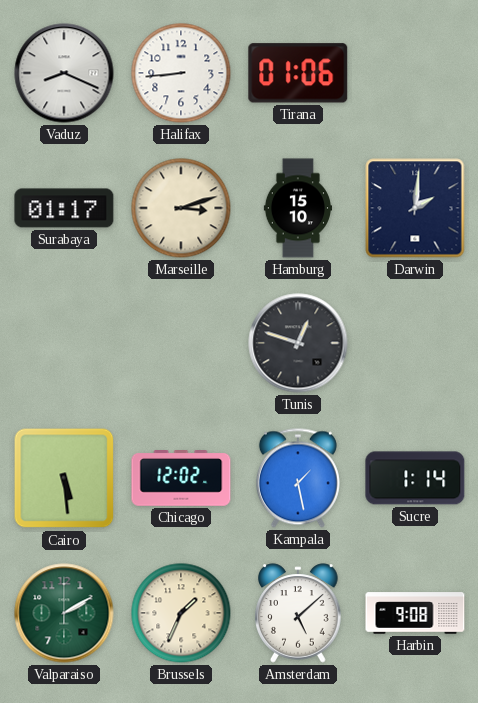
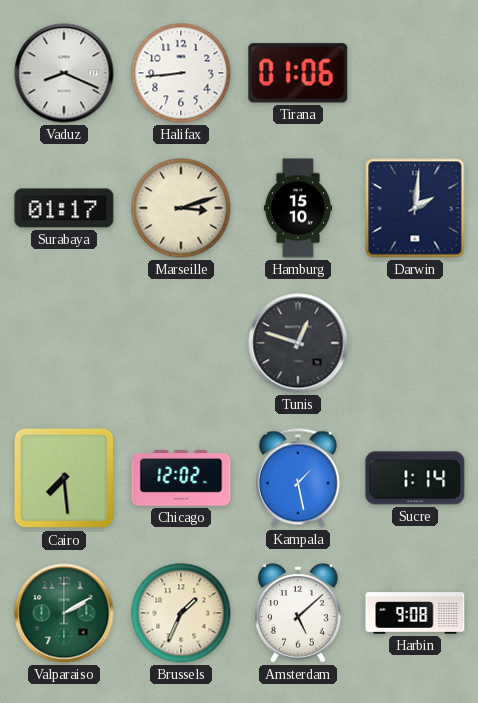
Cairo: 5:29 -> 7:29
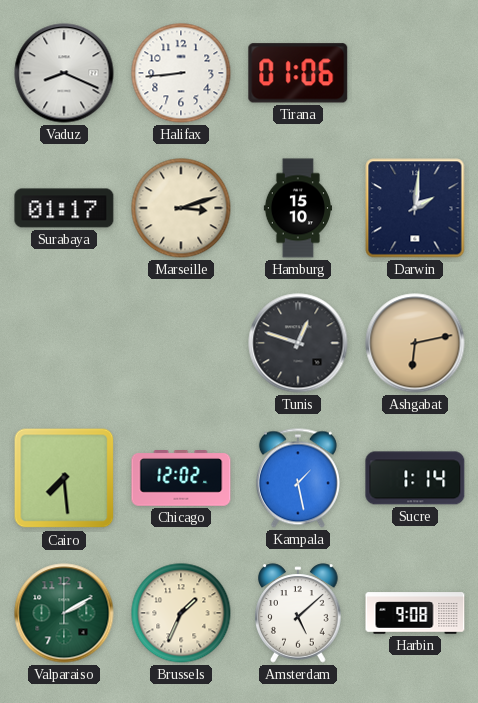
Ashgabat: none -> 6:13
